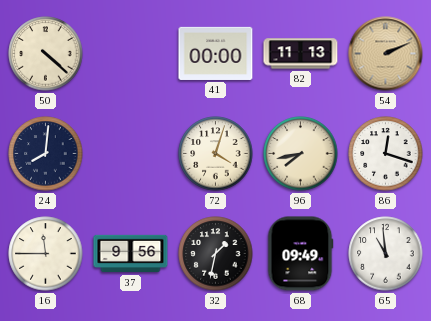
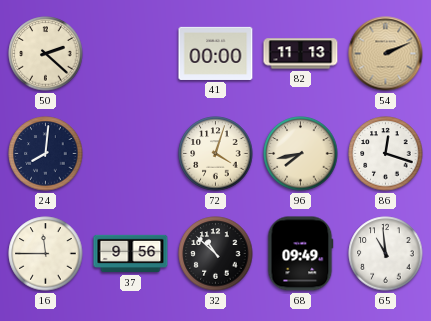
50: 4:22 -> 2:22
32: 1:32 -> 10:52
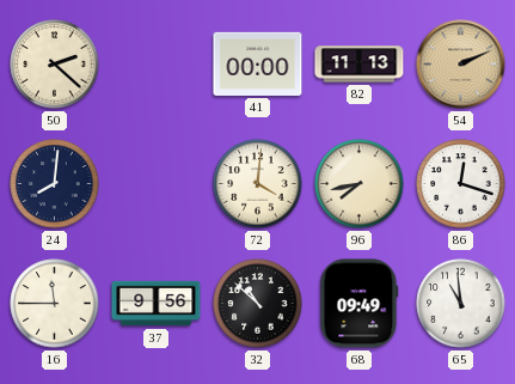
72: 4:03 -> 4:01
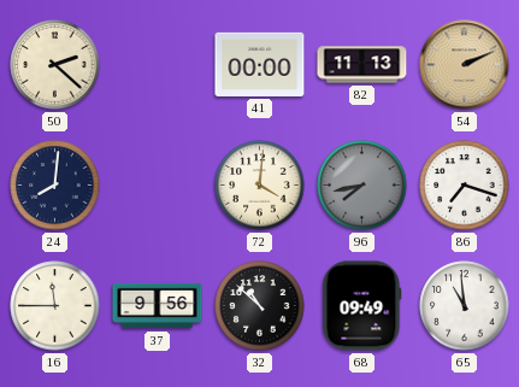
96 dial: cream -> grey
86: 12:18 -> 7:18
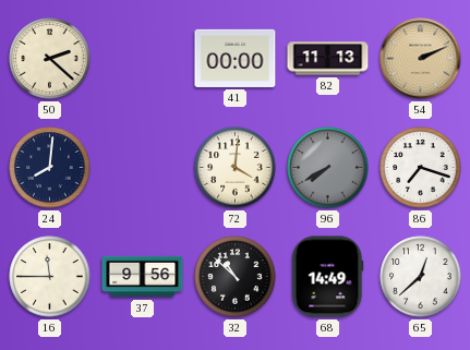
96: 7:43 -> 7:40
68: 09:49 -> 14:49
65: 10:59 -> 12:38
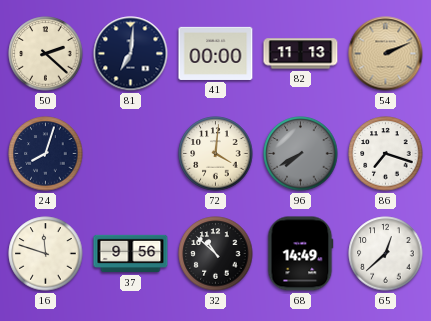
81: none -> 7:01
24: 8:01 -> 8:03
16: 11:45 -> 11:48
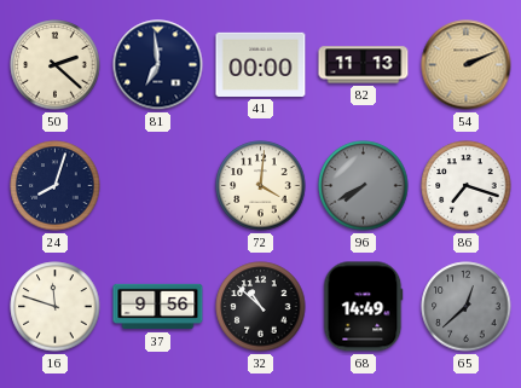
81: 7:01 -> 6:59
65 dial: white -> grey
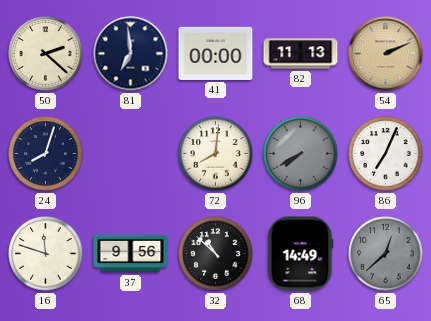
72: 4:01 -> 8:01
86: 7:18 -> 7:04
